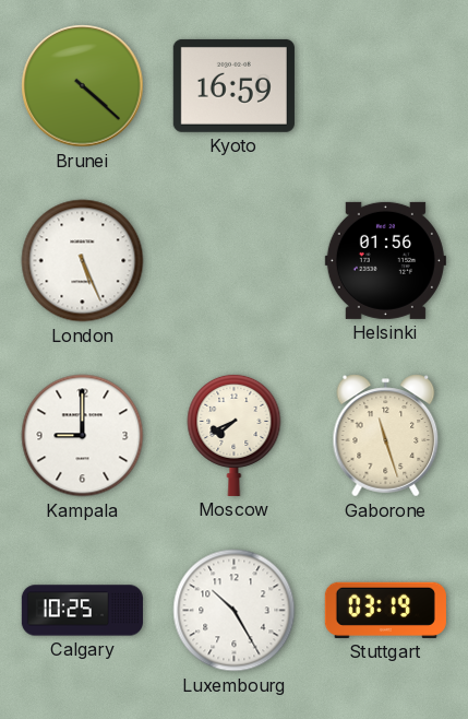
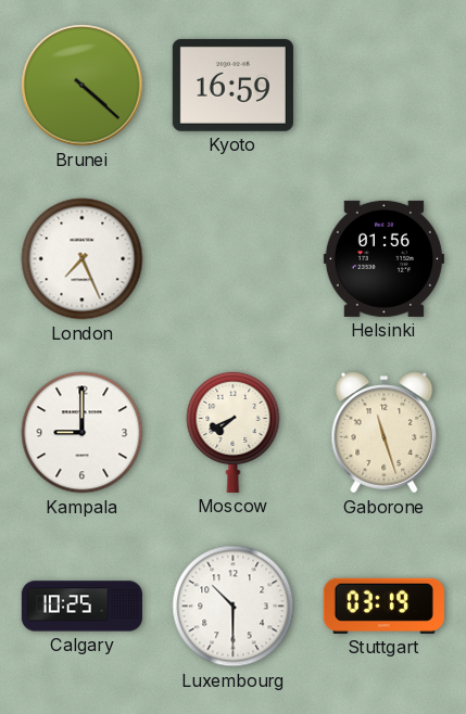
London: 5:26 -> 7:26
Luxembourg: 10:25 -> 10:30
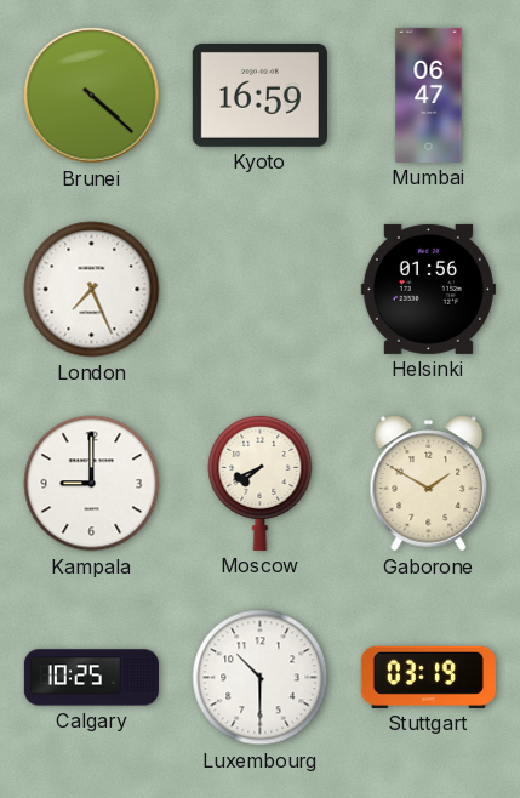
Mumbai: none -> 06:47
Gaborone: 11:27 -> 1:50
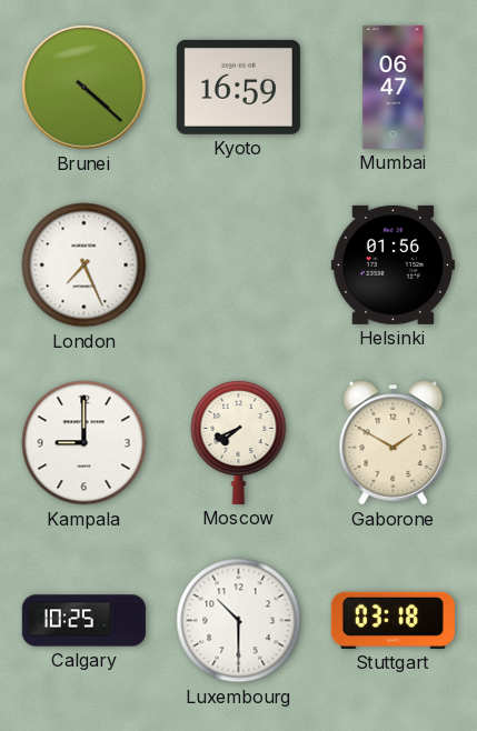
Stuttgart: 03:19 -> 03:18
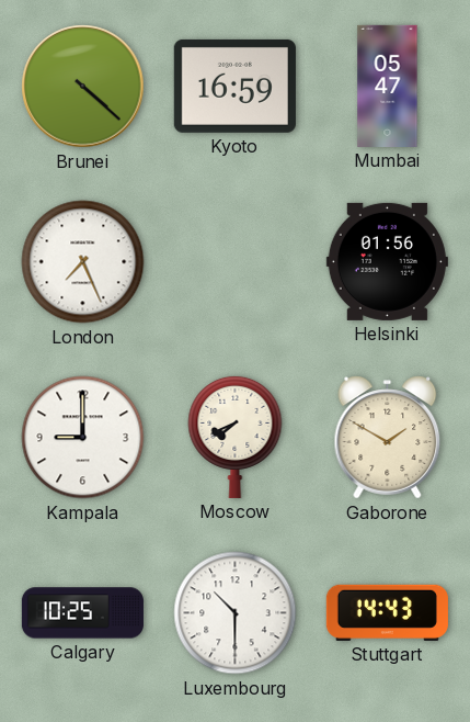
Mumbai: 06:47 -> 05:47
Stuttgart: 03:18 -> 14:43
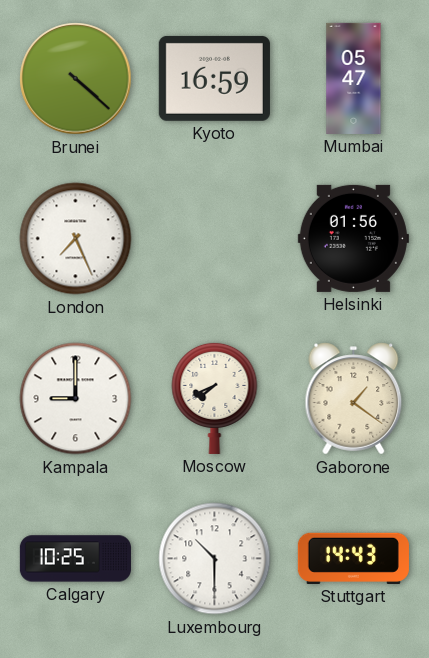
Gaborone: 1:50 -> 1:21
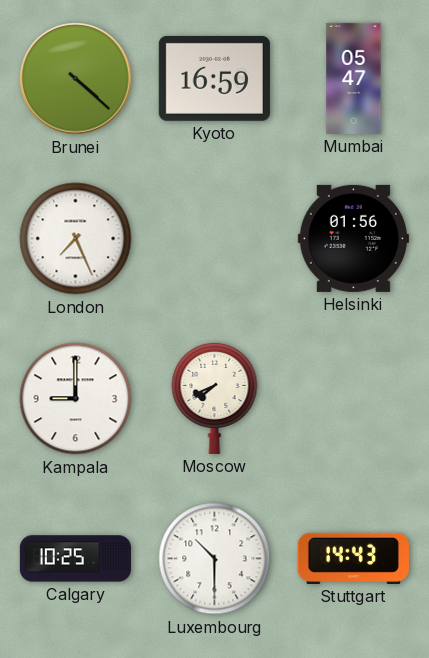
Gaborone: 1:21 -> none
